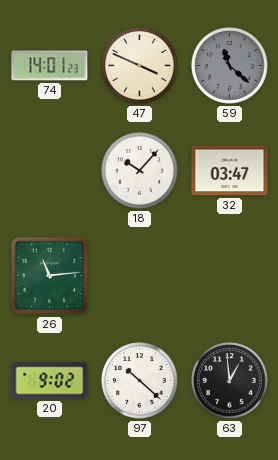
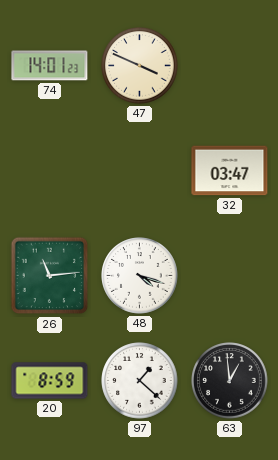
59: 11:22 -> none
18: 10:07 -> none
48: none -> 4:18
20: 9:02 -> 8:59
97: 10:22 -> 1:22
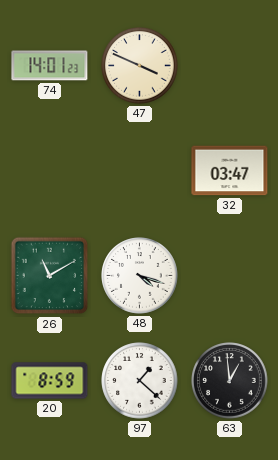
26: 11:14 -> 11:10
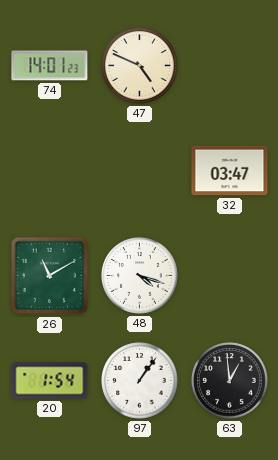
47: 3:49 -> 4:49
20: 8:59 -> 1:54
97: 1:22 -> 1:06
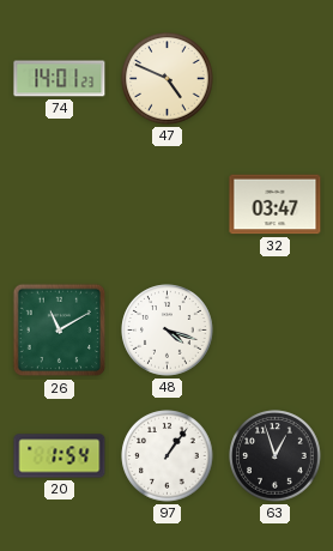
63: 12:59 -> 12:57
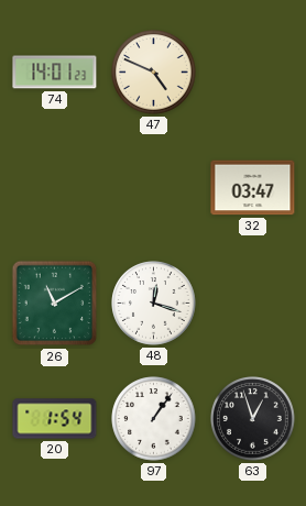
48: 4:18 -> 12:18
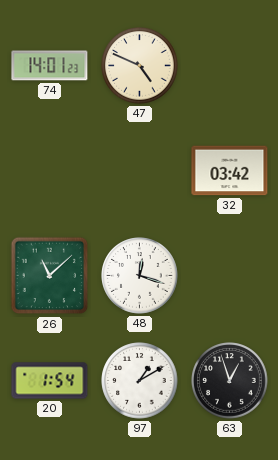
32: 03:47 -> 03:42
26: 11:10 -> 11:08
97: 1:06 -> 1:10
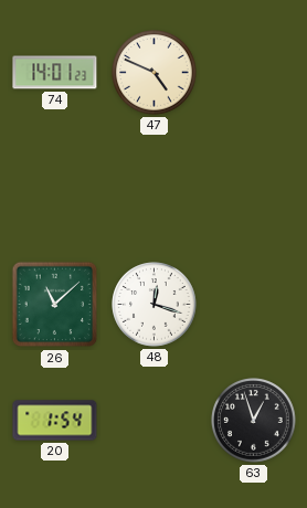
32: 03:42 -> none
97: 1:10 -> none
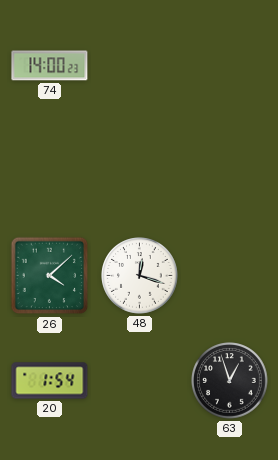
74: 14:01 -> 14:00
47: 4:49 -> none
26: 11:08 -> 4:08
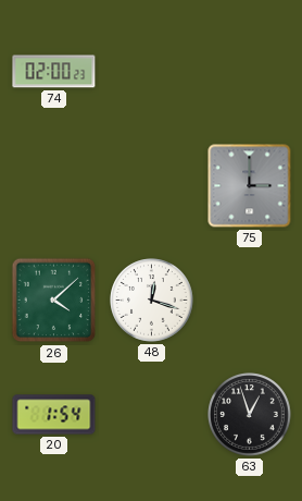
74: 14:00 -> 02:00
75: none -> 3:00
